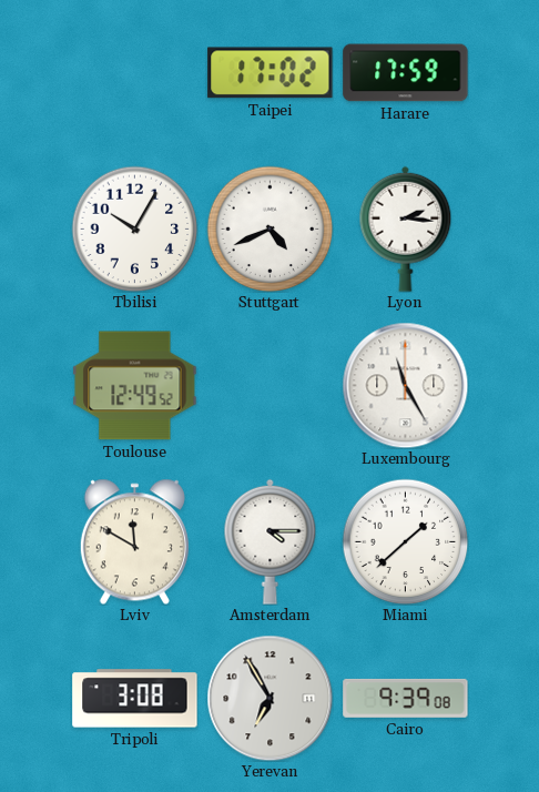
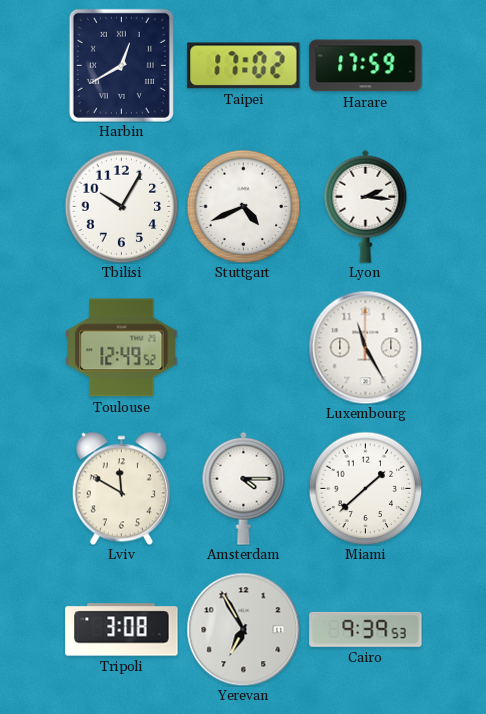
Harbin: none -> 12:40
Cairo: 9:39:08 -> 9:39:53
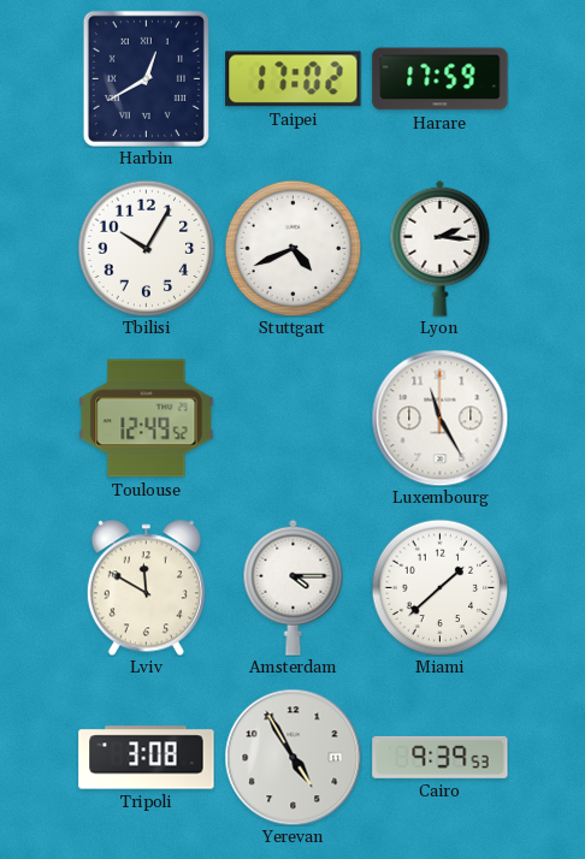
Yerevan: 6:55 -> 4:55
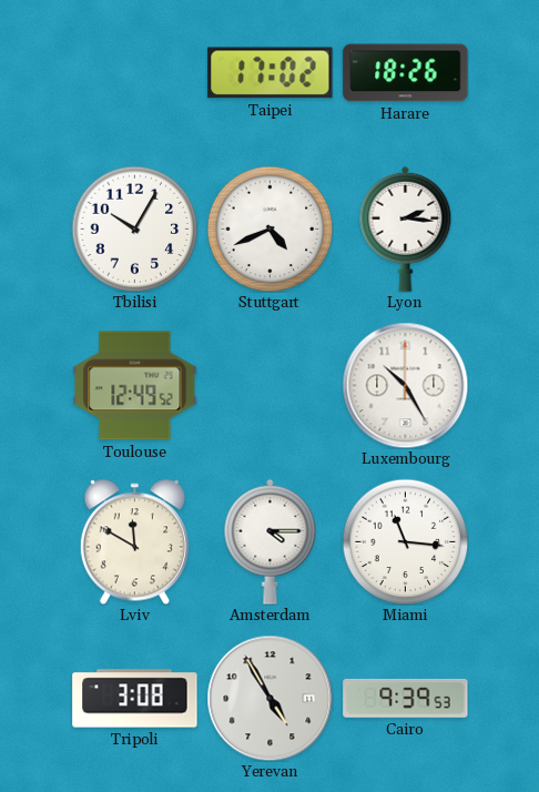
Harbin: 12:40 -> none
Harare: 17:59 -> 18:26
Luxembourg: 11:25 -> 10:25
Miami: 1:38 -> 11:16
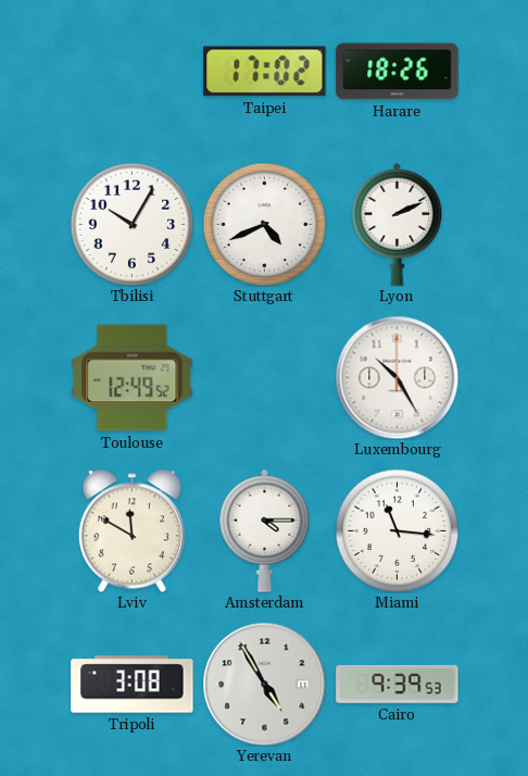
Lyon: 2:16 -> 2:11
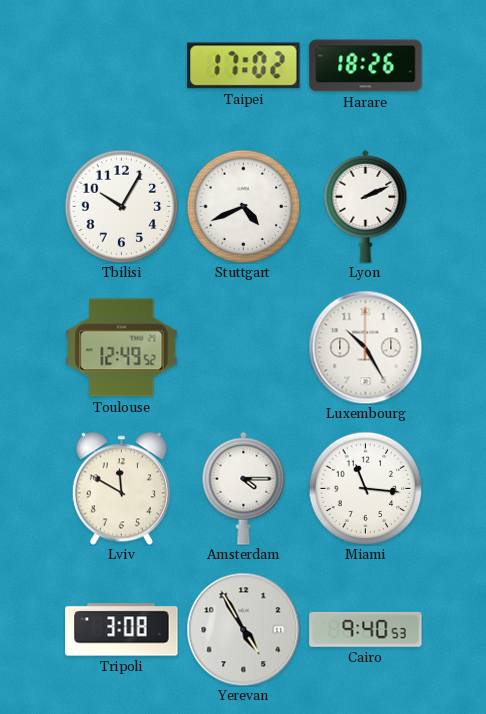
Cairo: 9:39 -> 9:40
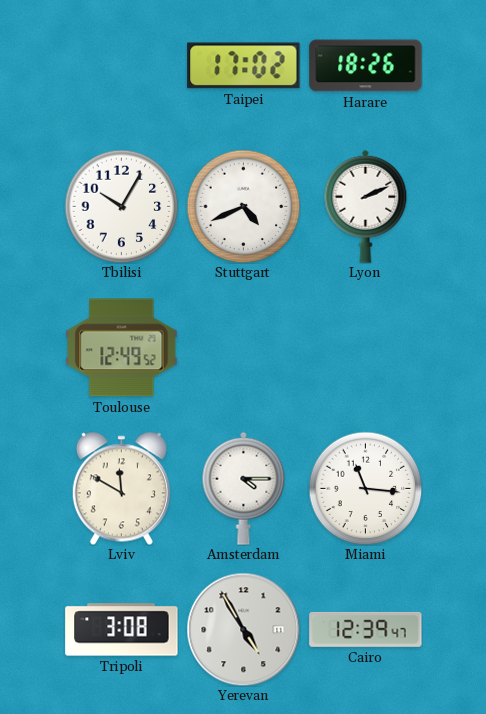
Luxembourg: 10:25 -> none
Cairo: 9:40 -> 12:39
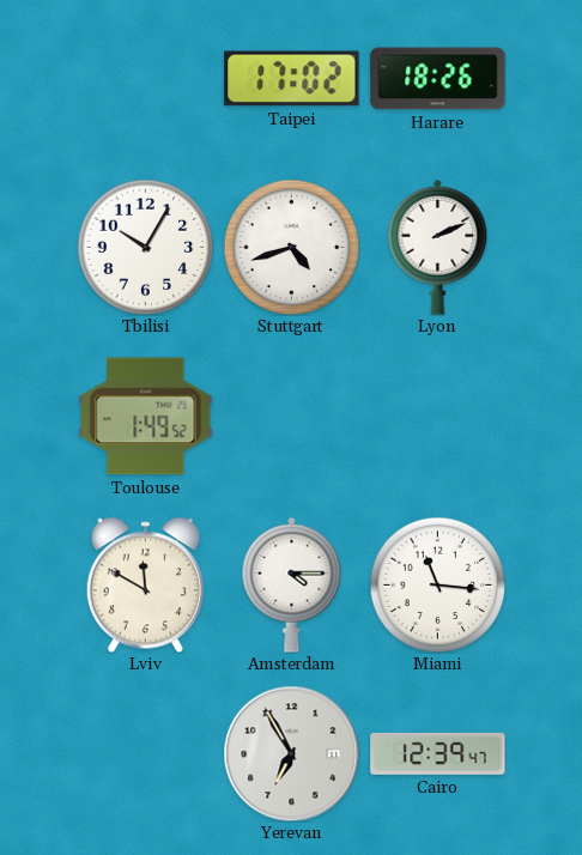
Stuttgart: 4:41 -> 4:42
Toulouse: 12:49 -> 1:49
Tripoli: 3:08 -> none
Yerevan: 4:55 -> 6:55
